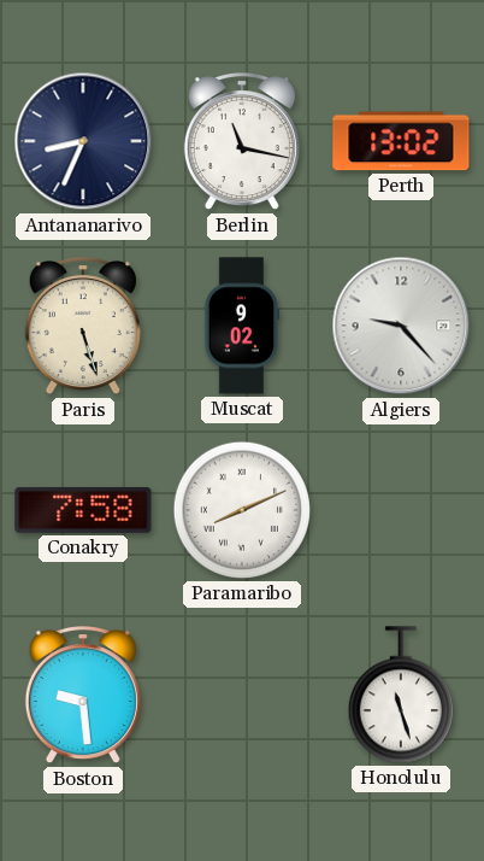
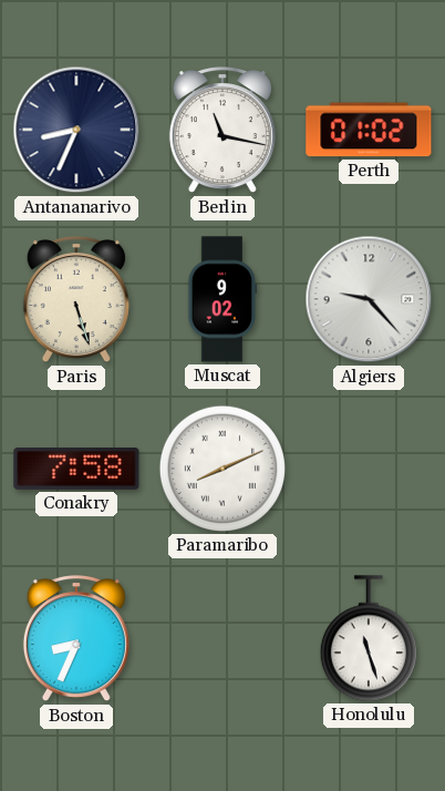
Perth: 13:02 -> 01:02
Boston: 9:29 -> 8:34
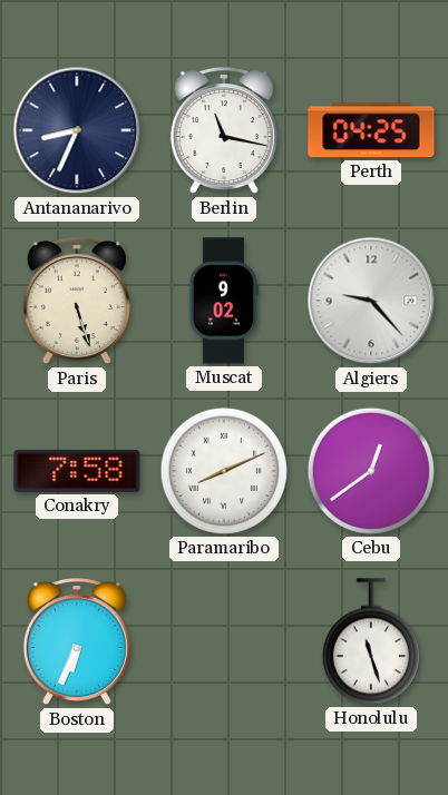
Perth: 01:02 -> 04:25
Cebu: none -> 12:39
Boston: 8:34 -> 6:34
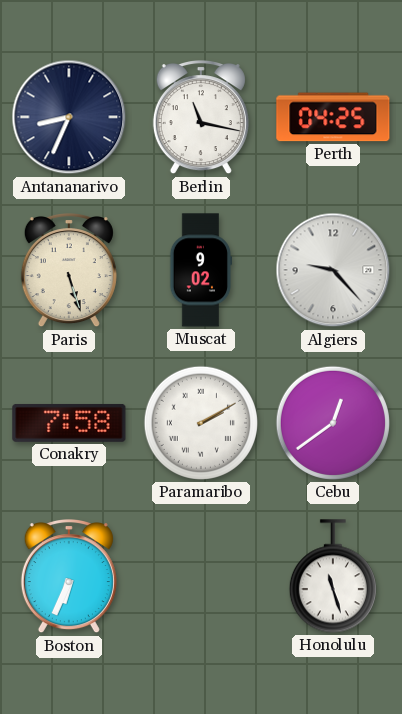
Paramaribo: 8:11 -> 2:10
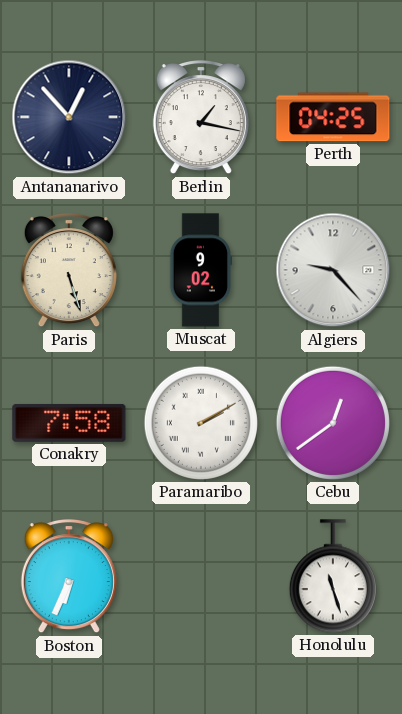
Antananarivo: 8:34 -> 12:53
Berlin: 11:17 -> 1:17
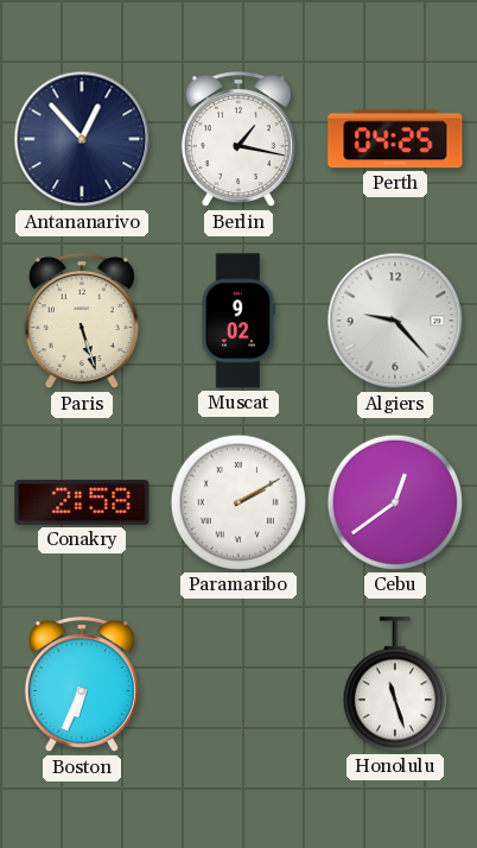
Conakry: 7:58 -> 2:58
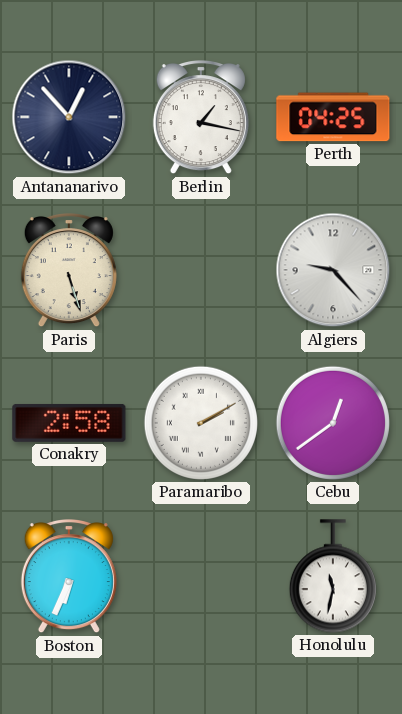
Muscat: 9:02 -> none
Honolulu: 11:27 -> 11:32
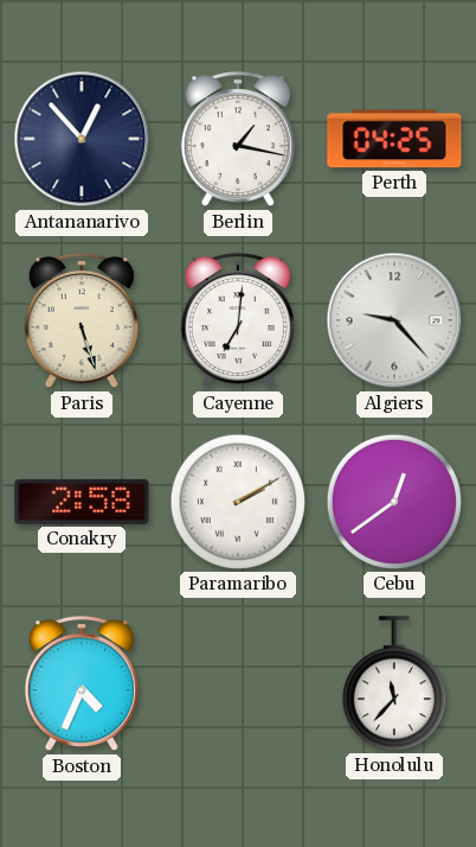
Cayenne: none -> 7:01
Boston: 6:34 -> 4:34
Honolulu: 11:32 -> 11:37
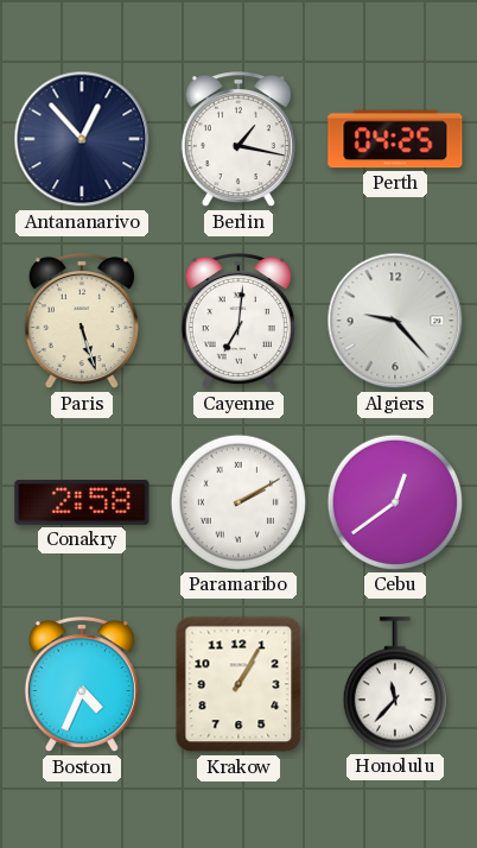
Krakow: none -> 1:05
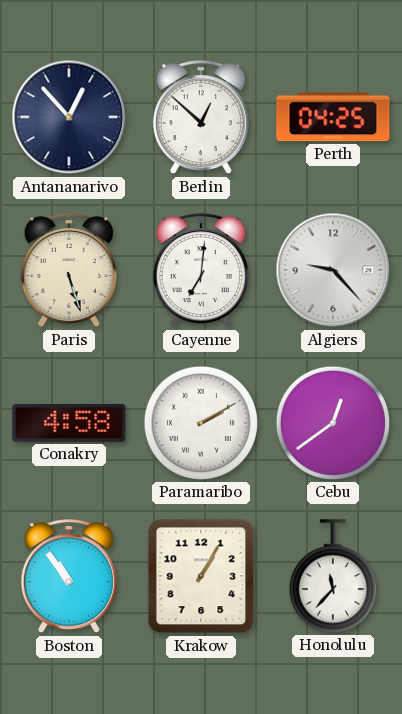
Berlin: 1:17 -> 12:52
Conakry: 2:58 -> 4:58
Boston: 4:34 -> 10:54
